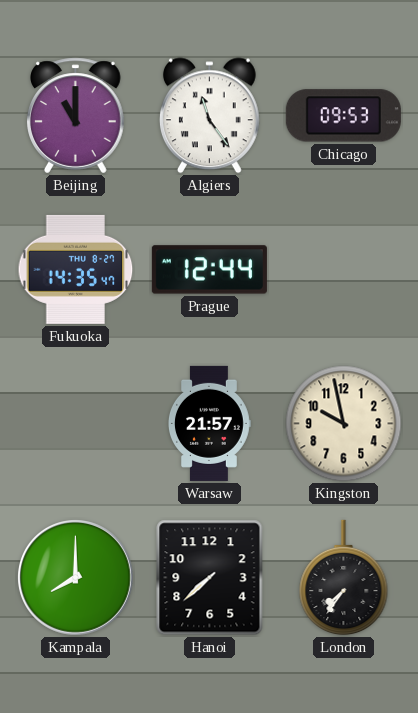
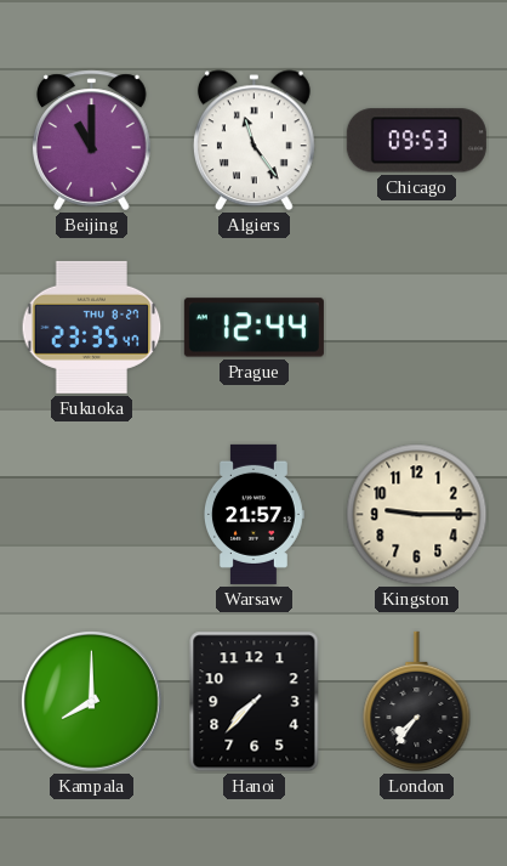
Fukuoka: 14:35 -> 23:35
Kingston: 9:58 -> 9:15
Hanoi: 7:38 -> 7:37
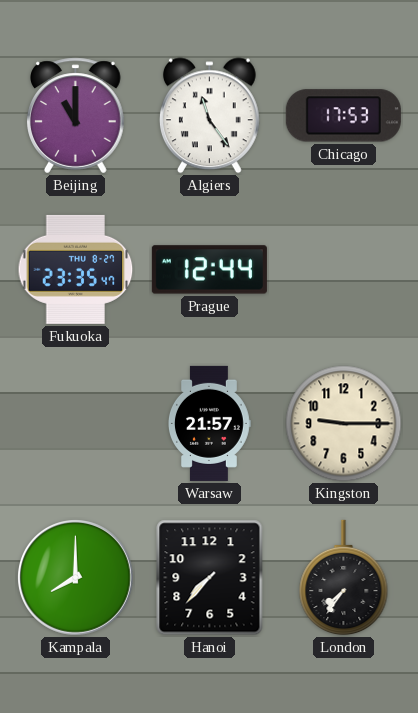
Chicago: 09:53 -> 17:53
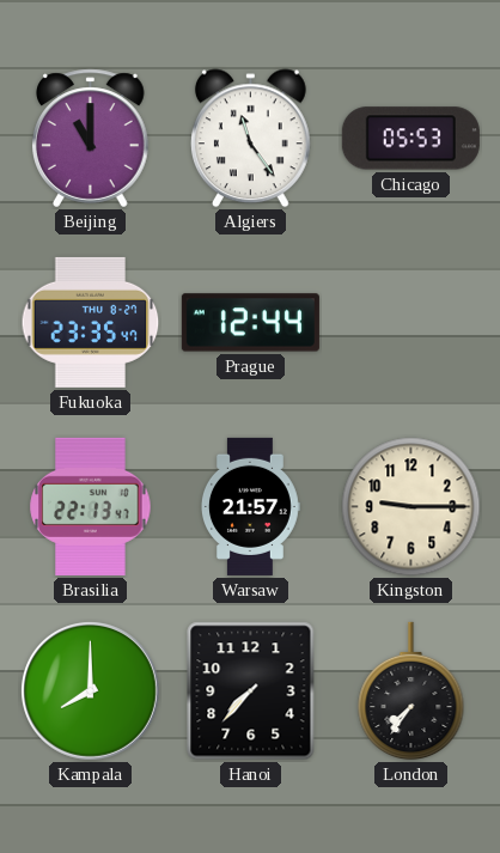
Chicago: 17:53 -> 05:53
Brasilia: none -> 22:13
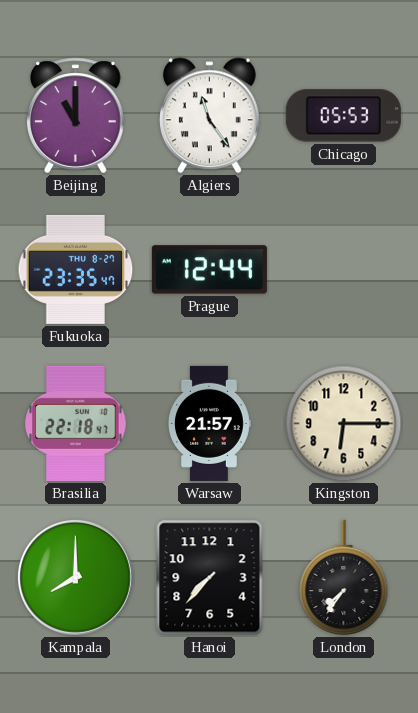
Brasilia: 22:13 -> 22:18
Kingston: 9:15 -> 6:15
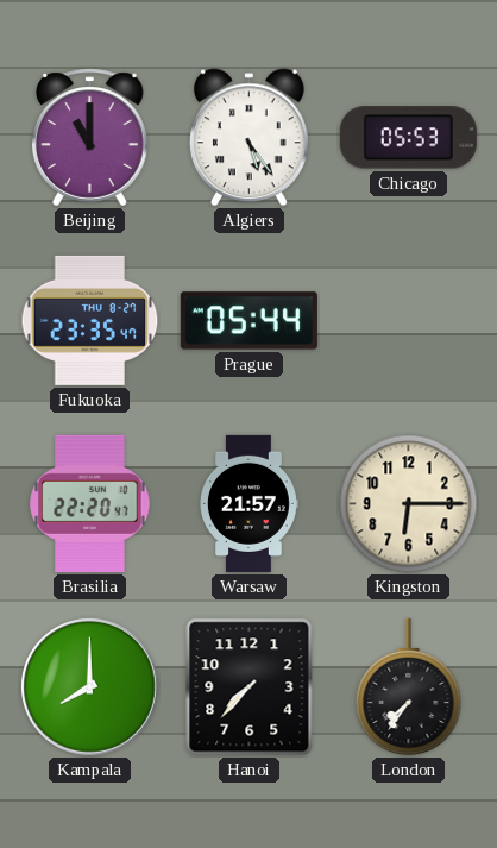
Algiers: 11:24 -> 5:24
Prague: 12:44 -> 05:44
Brasilia: 22:18 -> 22:20
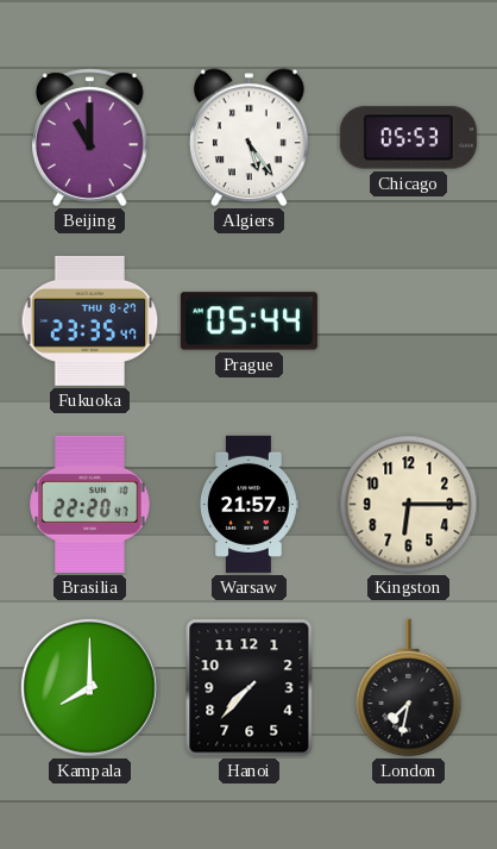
London: 7:36 -> 7:32
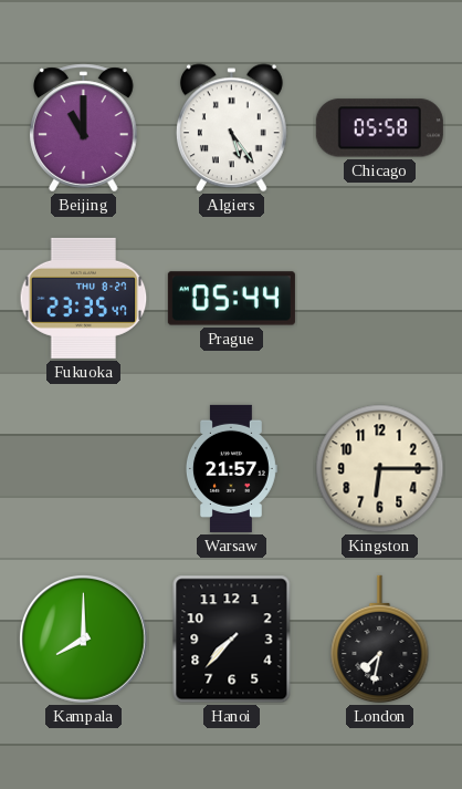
Chicago: 05:53 -> 05:58
Brasilia: 22:20 -> none
